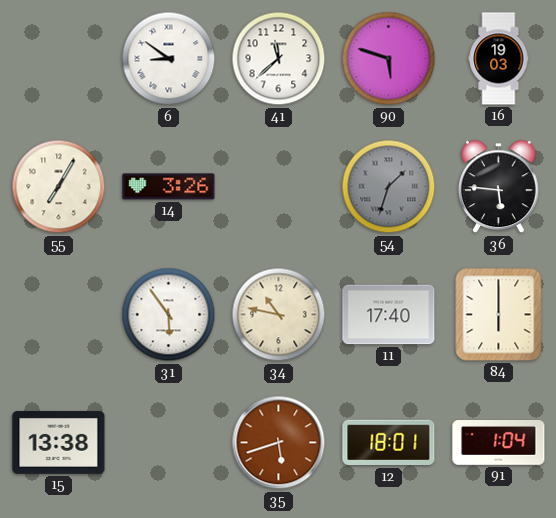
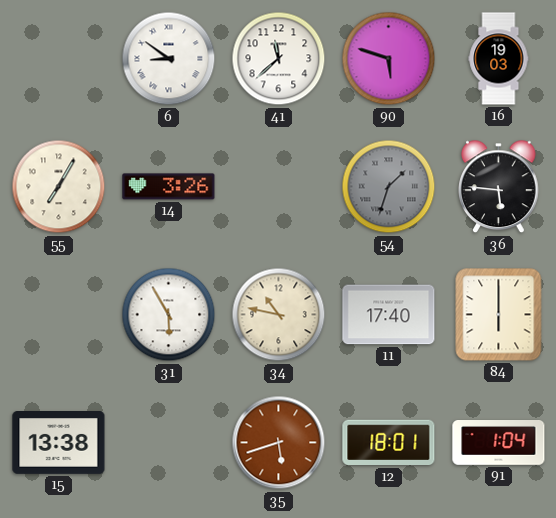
31: 5:54 -> 5:55
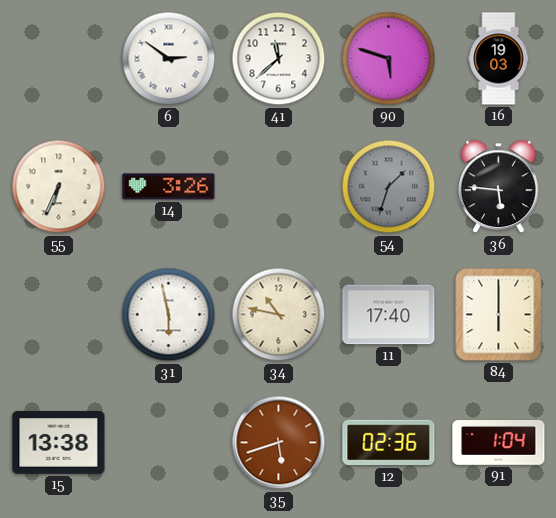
6: 8:51 -> 2:51
55: 7:05 -> 6:34
31: 5:55 -> 5:58
12: 18:01 -> 02:36
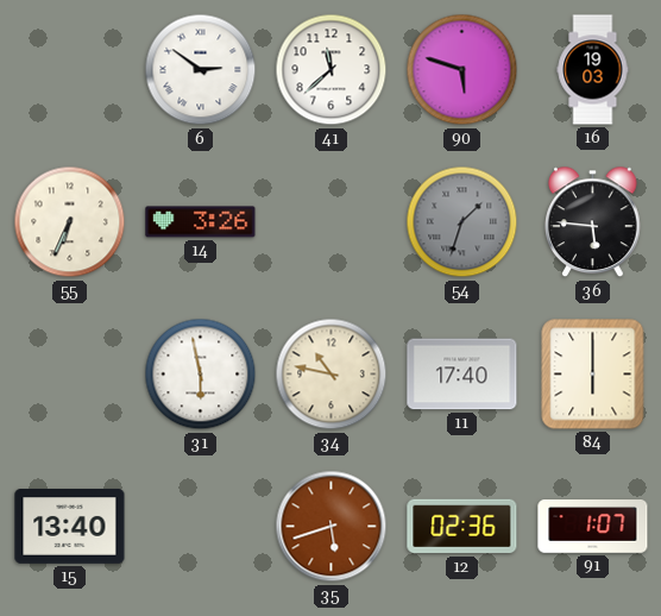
15: 13:38 -> 13:40
91: 1:04 -> 1:07
